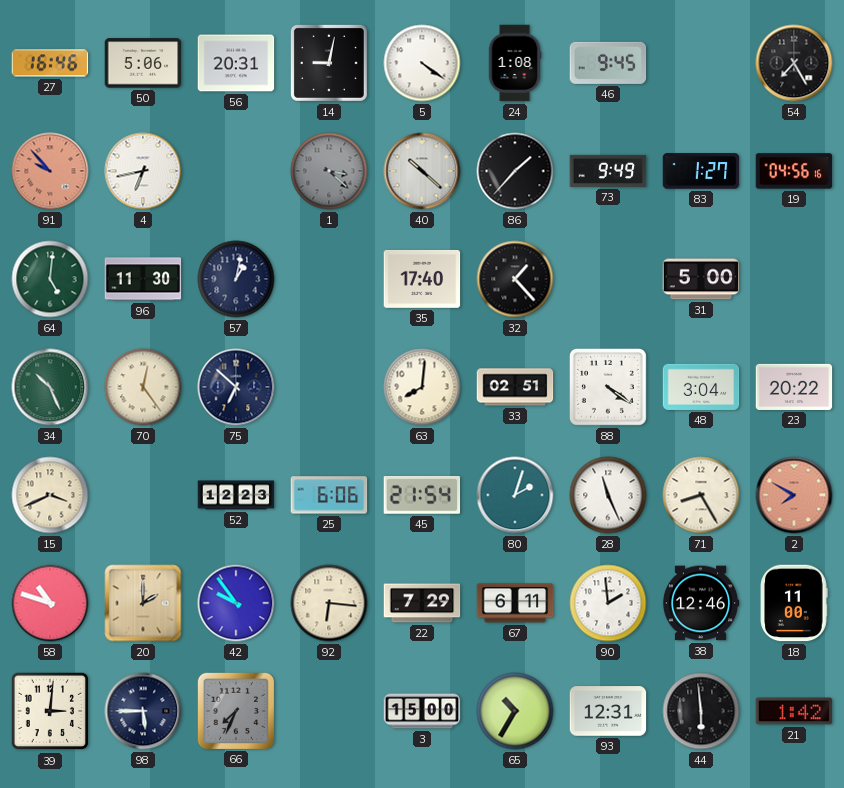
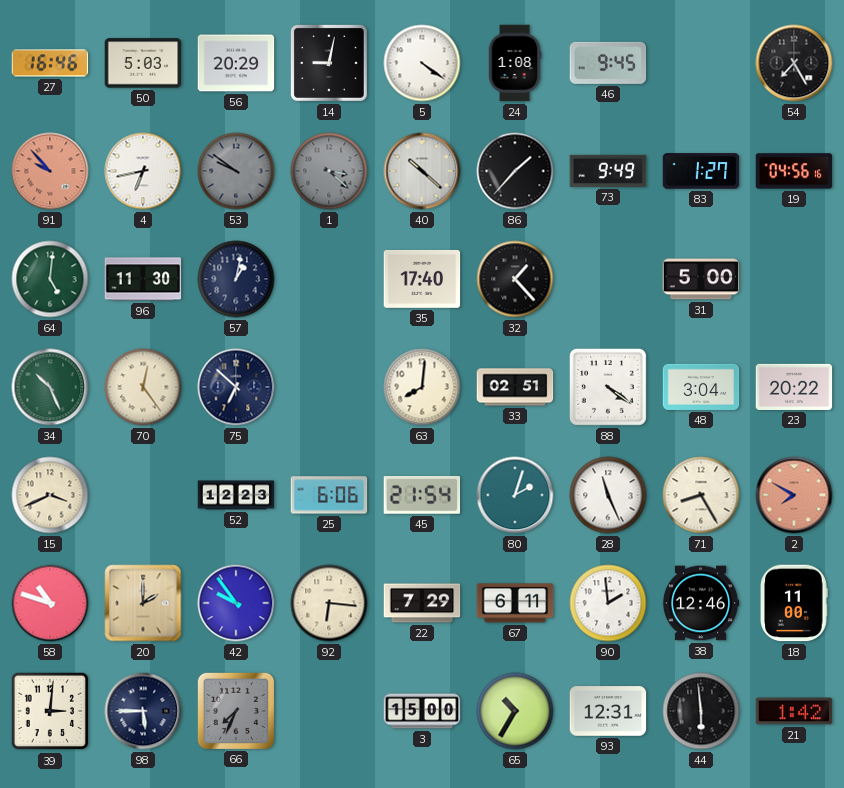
50: 5:06 -> 5:03
56: 20:31 -> 20:29
53: none -> 9:51
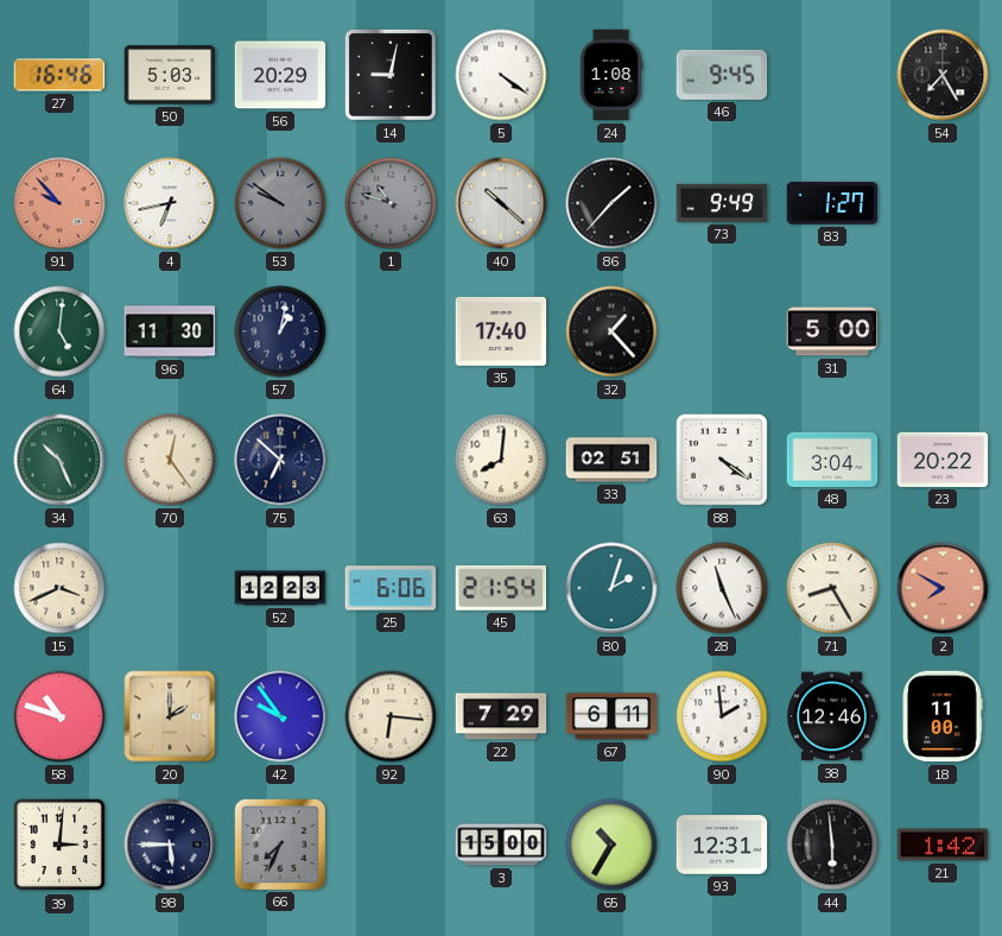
1: 3:22 -> 10:48
19: 04:56 -> none
